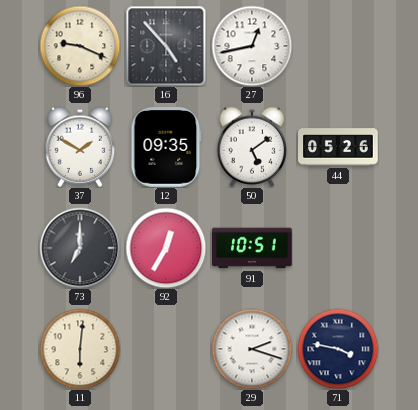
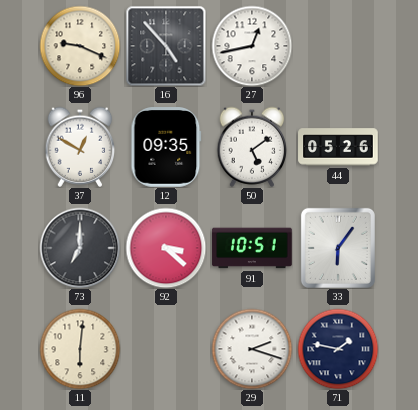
37: 1:50 -> 12:50
92: 12:35 -> 3:22
33: none -> 6:06
71: 3:47 -> 1:47
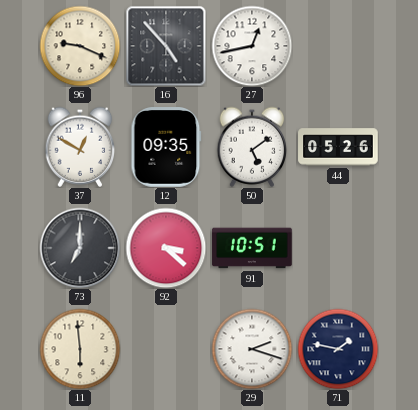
33: 6:06 -> none
11: 6:01 -> 5:59
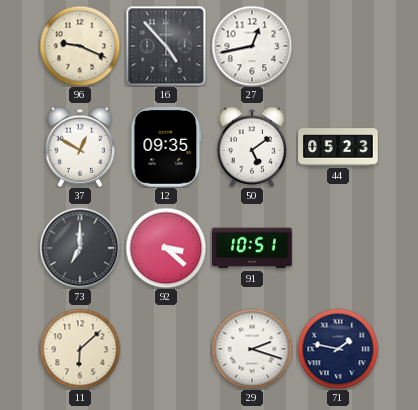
44: 05:26 -> 05:23
11: 5:59 -> 6:08
